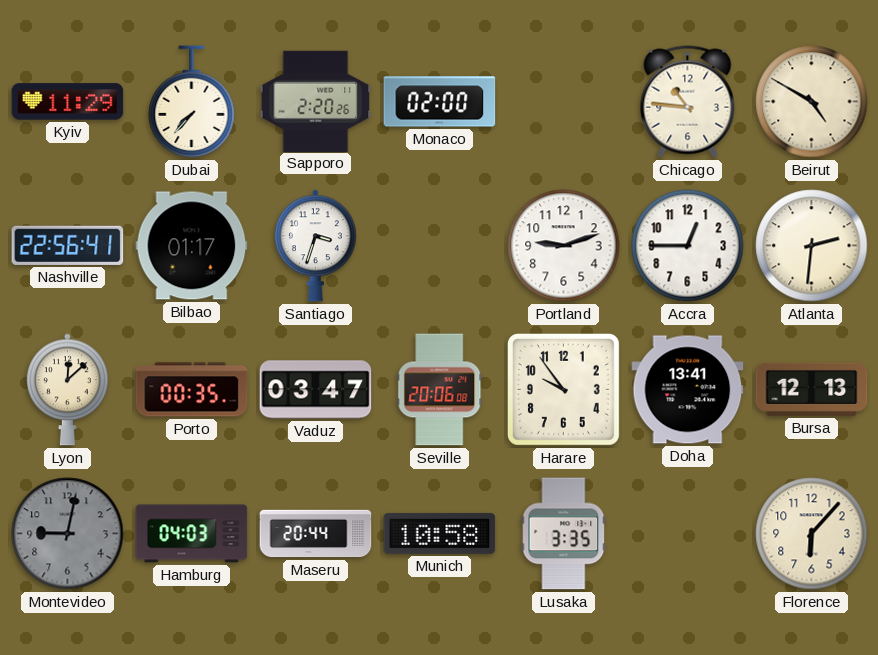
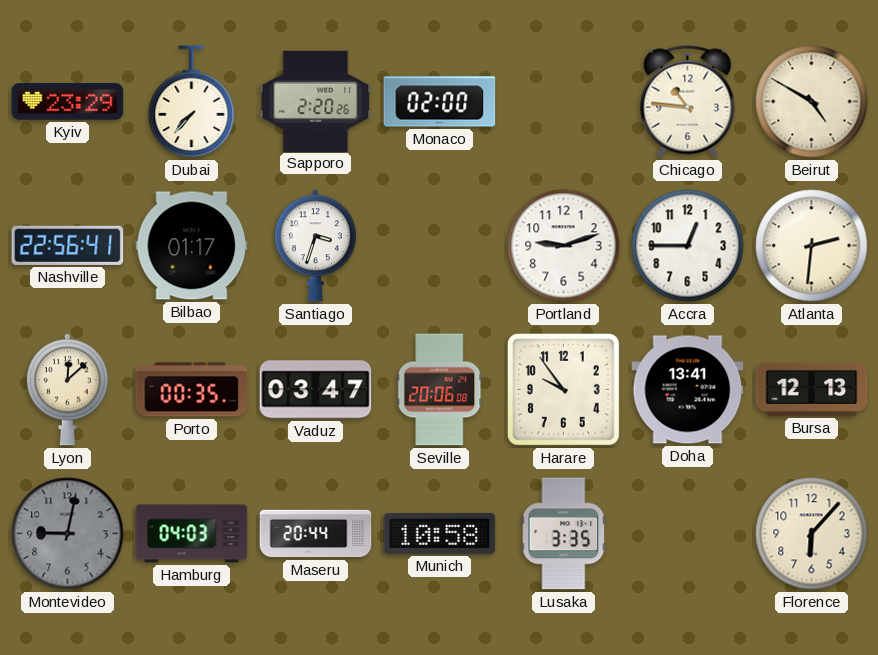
Kyiv: 11:29 -> 23:29
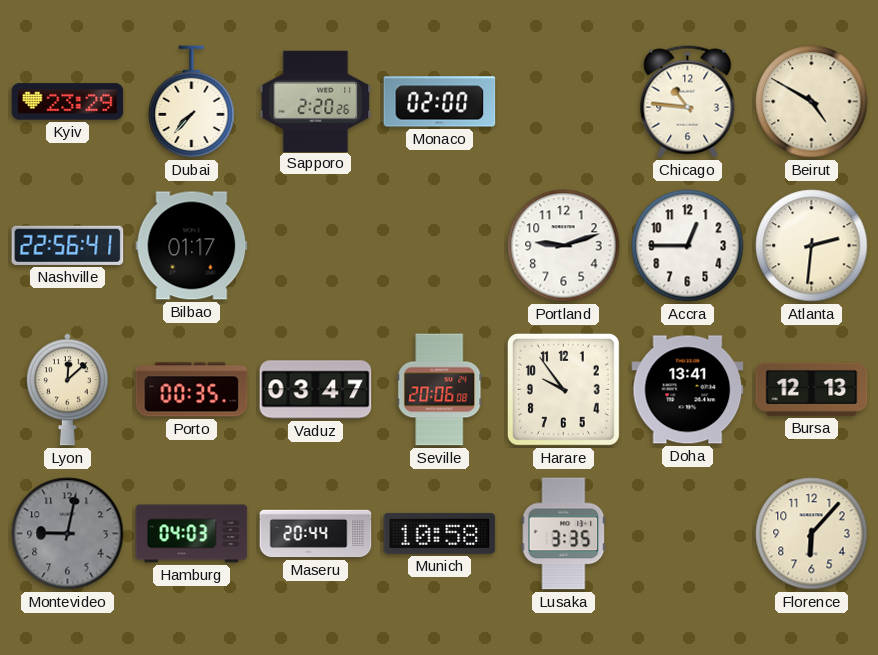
Santiago: 3:33 -> none
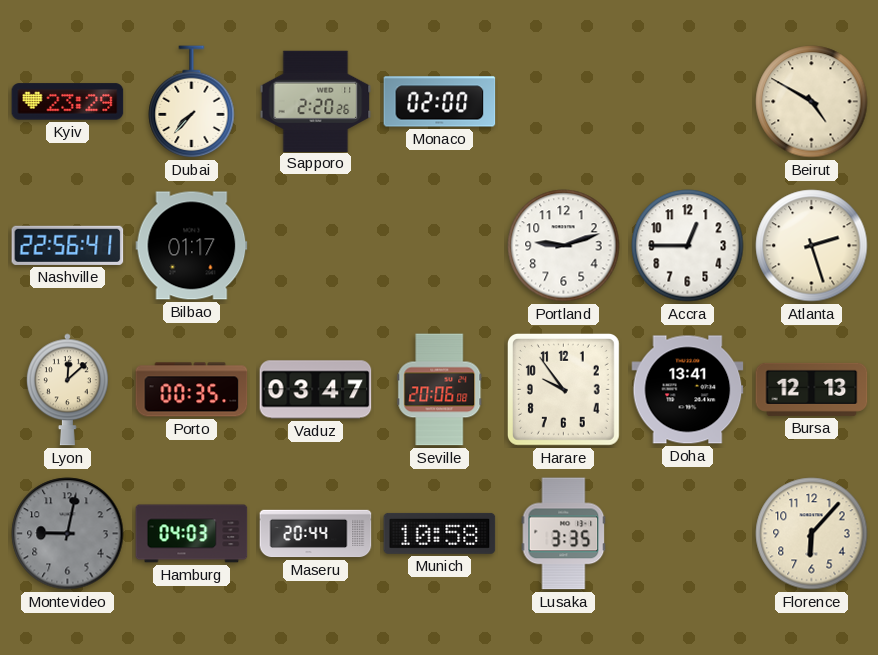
Chicago: 10:46 -> none
Atlanta: 2:31 -> 2:27
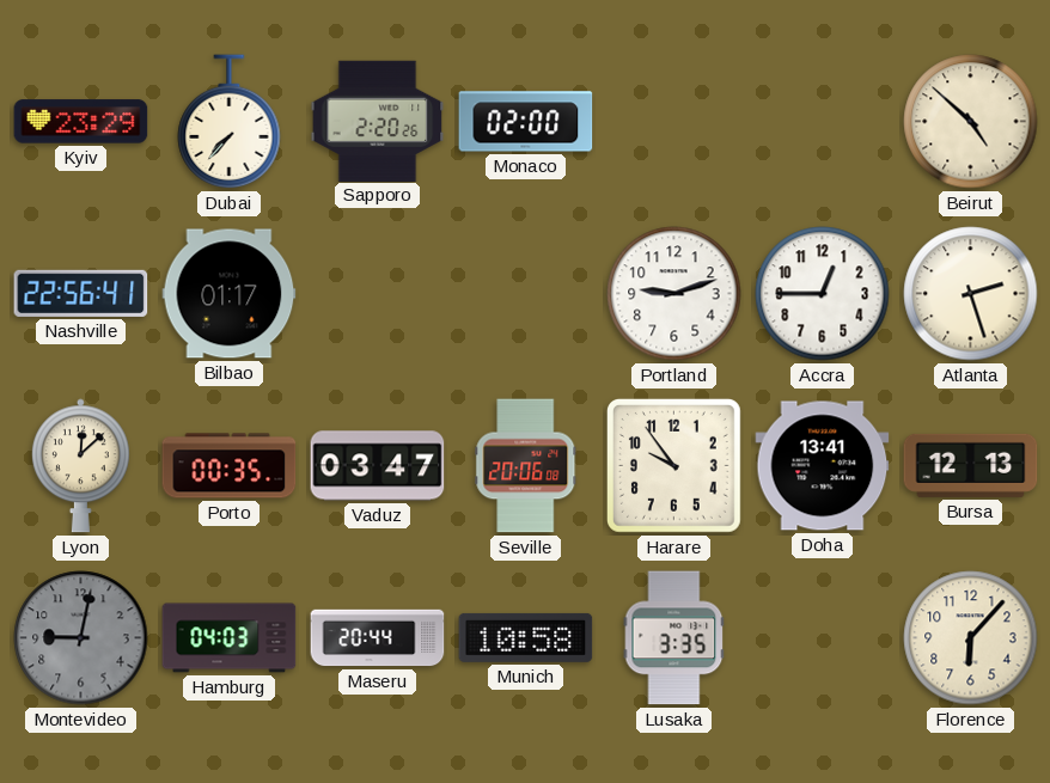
Beirut: 4:50 -> 4:52
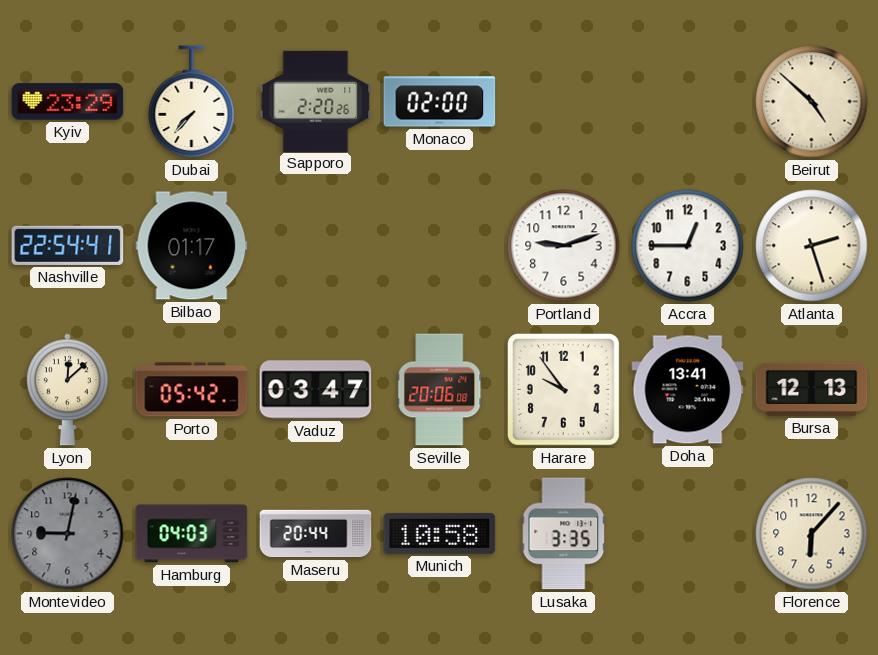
Nashville: 22:56 -> 22:54
Porto: 00:35 -> 05:42
